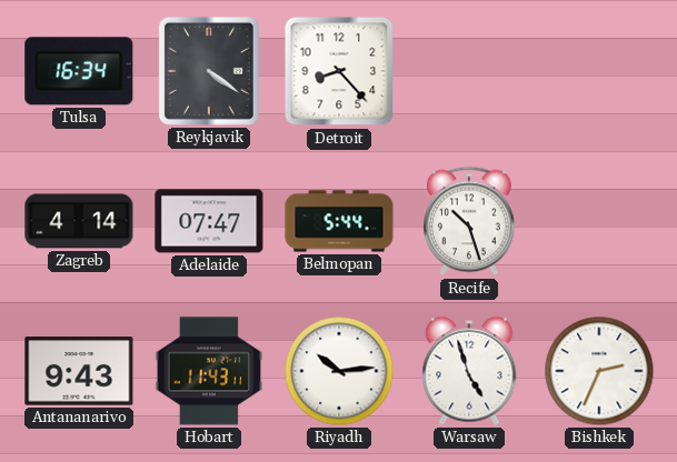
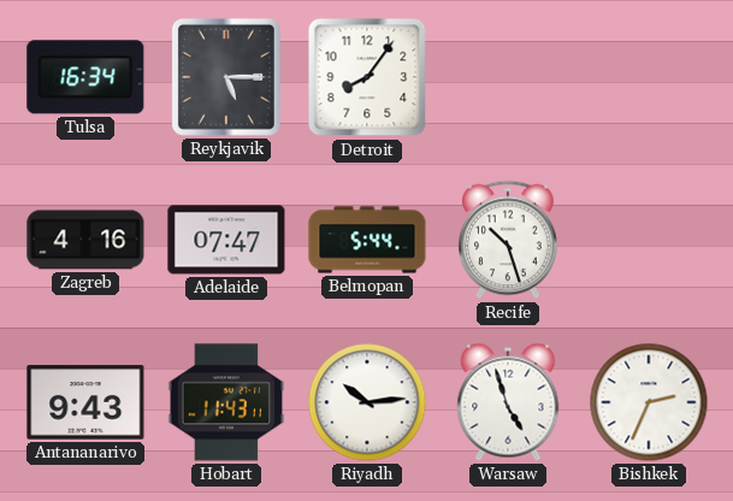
Reykjavik: 4:21 -> 5:15
Detroit: 8:23 -> 8:06
Zagreb: 4:14 -> 4:16
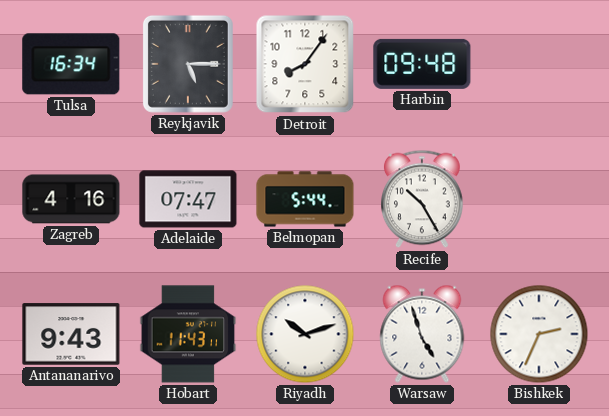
Harbin: none -> 09:48
Recife: 10:27 -> 10:25
Riyadh: 10:14 -> 10:12
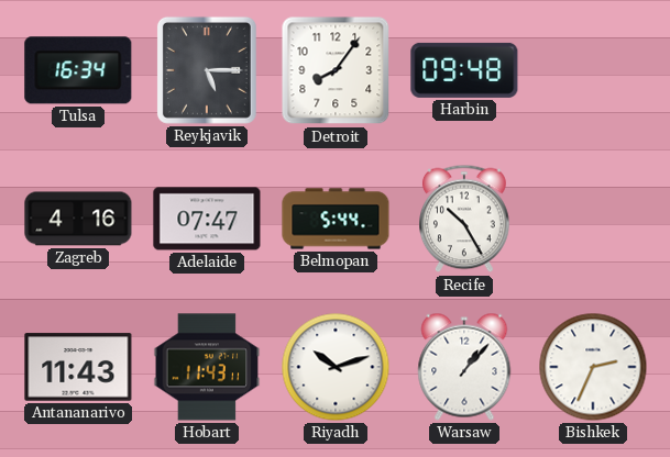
Antananarivo: 9:43 -> 11:43
Warsaw: 4:57 -> 1:07
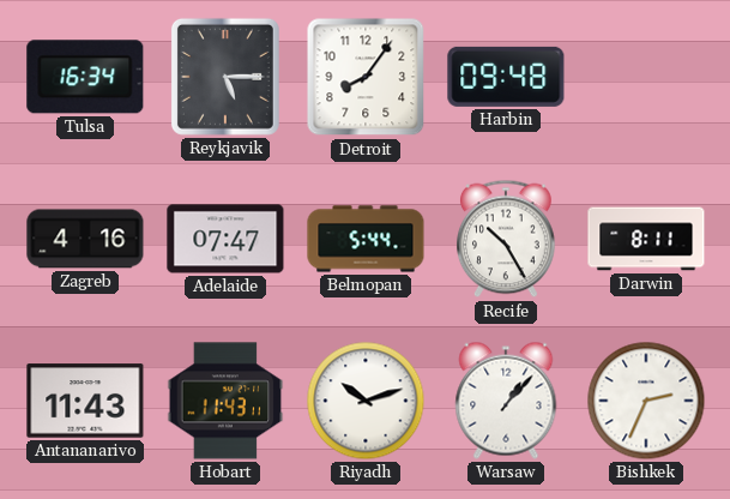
Darwin: none -> 8:11
